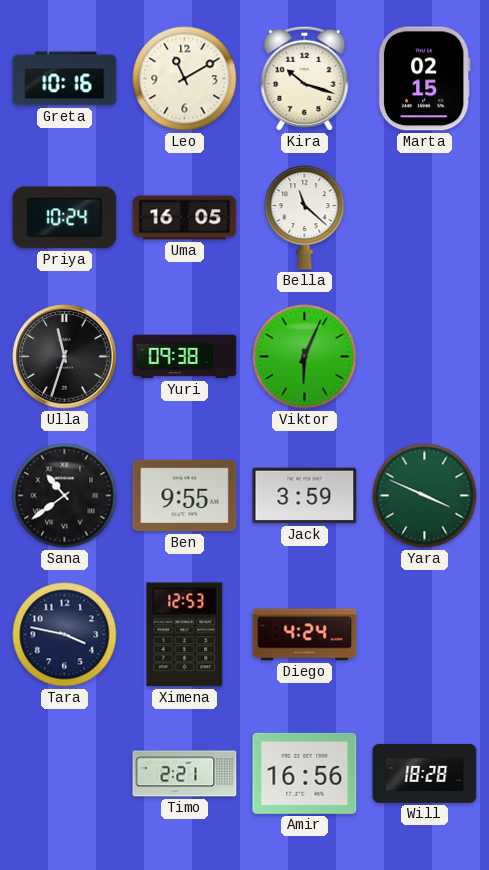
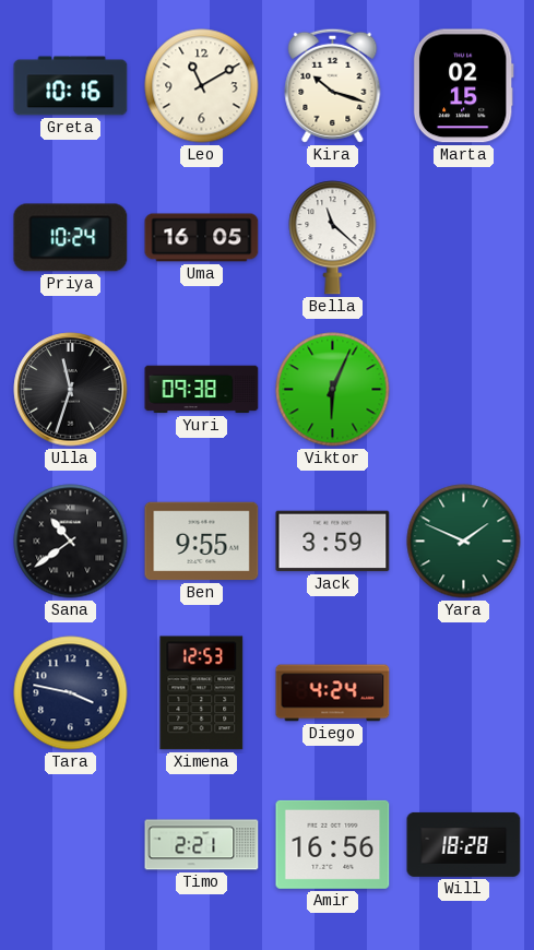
Yara: 3:49 -> 1:49
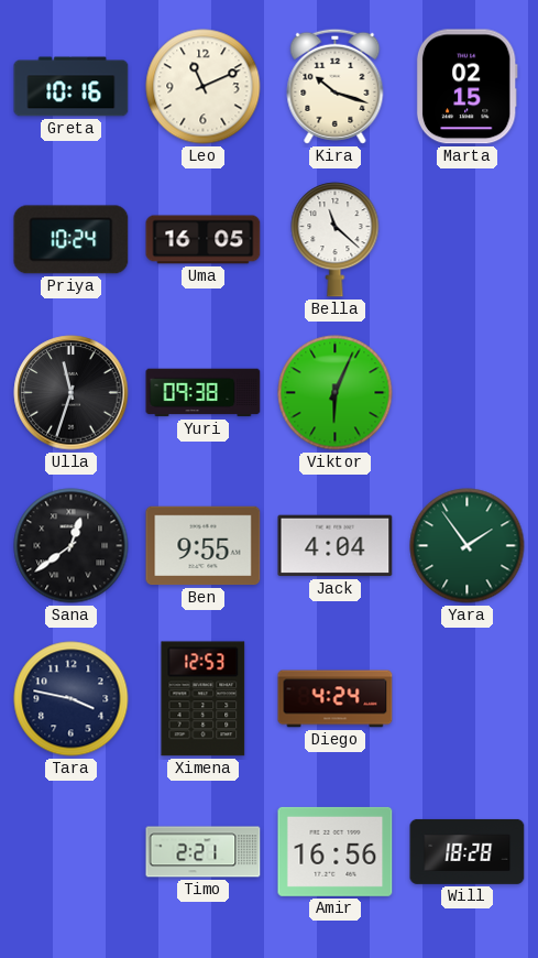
Leo: 11:10 -> 11:11
Sana: 10:39 -> 12:39
Jack: 3:59 -> 4:04
Yara: 1:49 -> 1:54
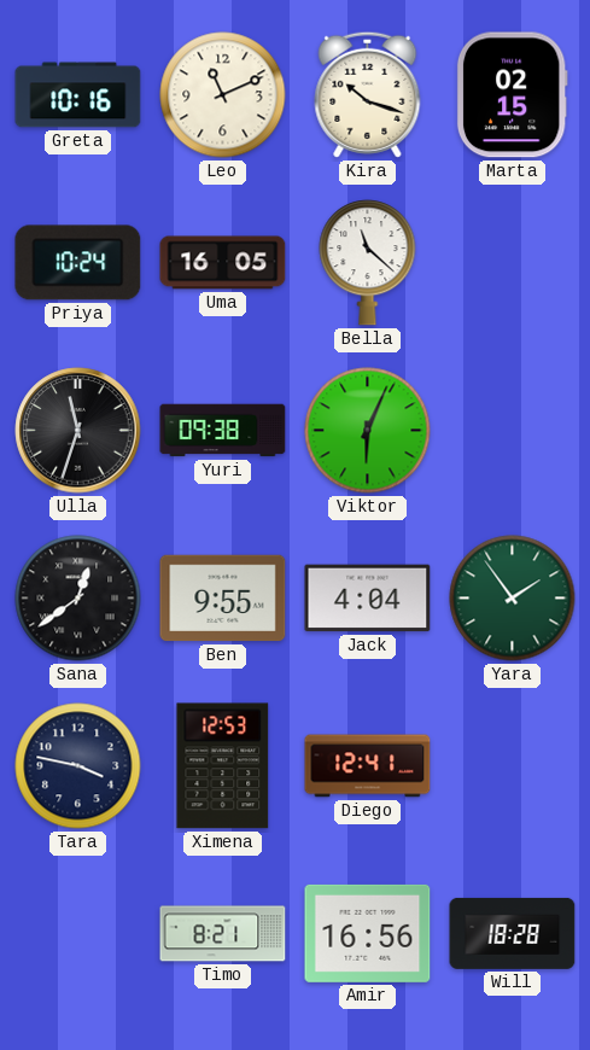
Diego: 4:24 -> 12:41
Timo: 2:21 -> 8:21
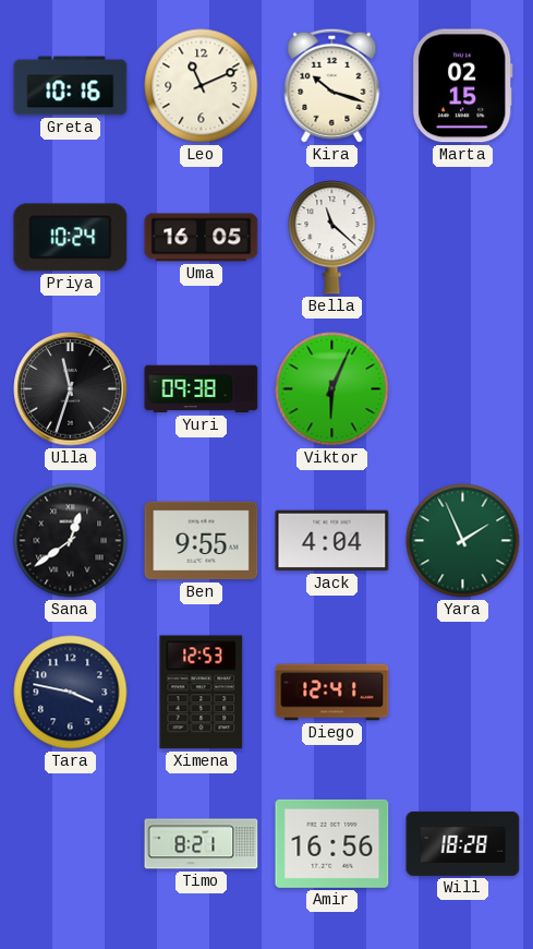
Yara: 1:54 -> 1:56
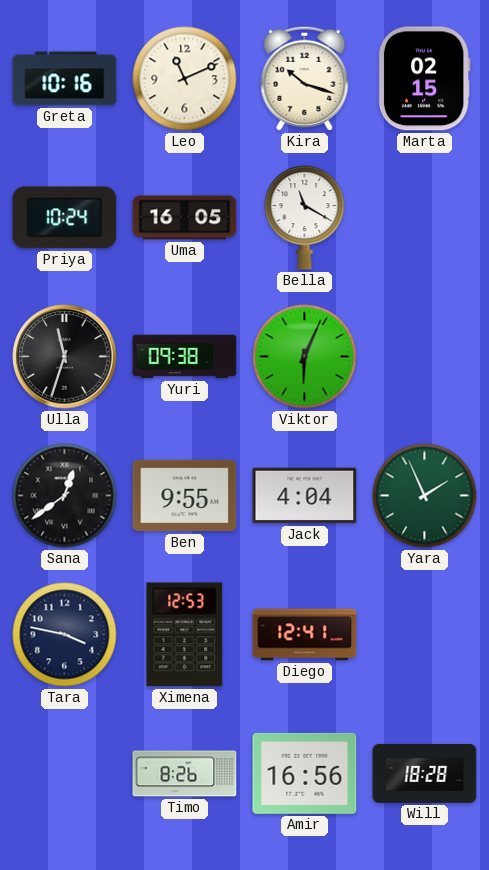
Bella: 11:22 -> 11:20
Timo: 8:21 -> 8:26
